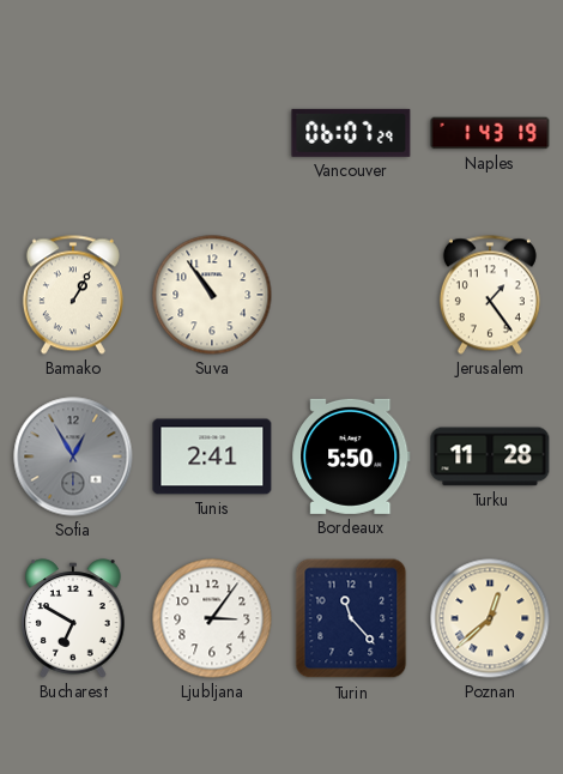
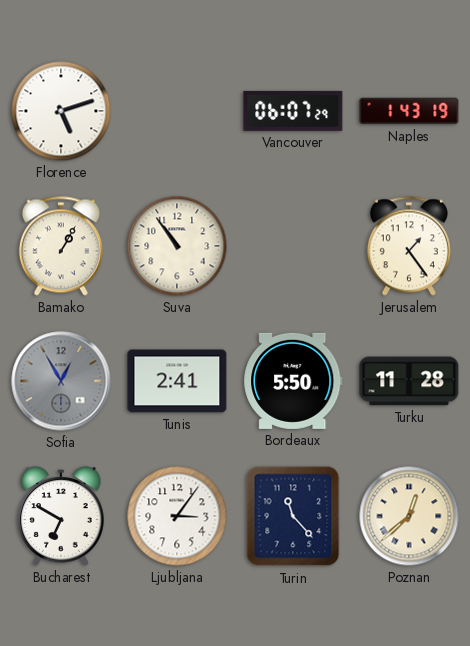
Florence: none -> 5:12
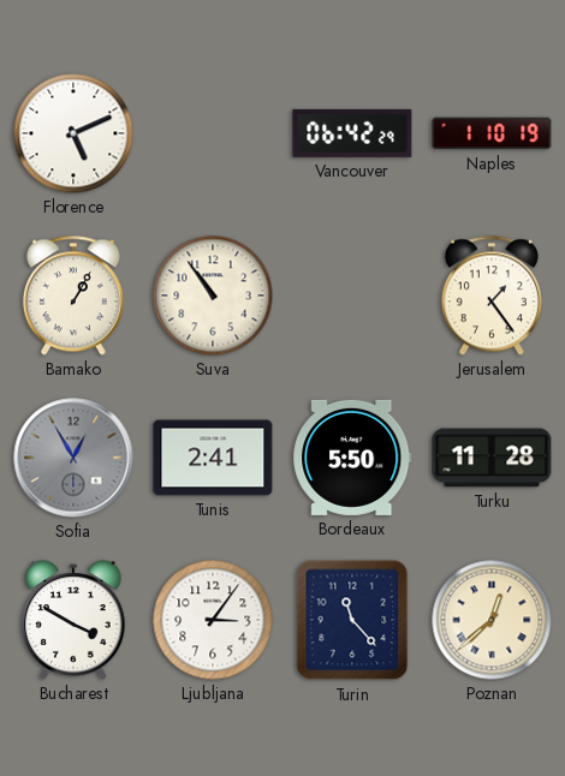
Florence: 5:12 -> 5:11
Vancouver: 06:07 -> 06:42
Naples: 1:43 -> 1:10
Bucharest: 6:50 -> 3:50
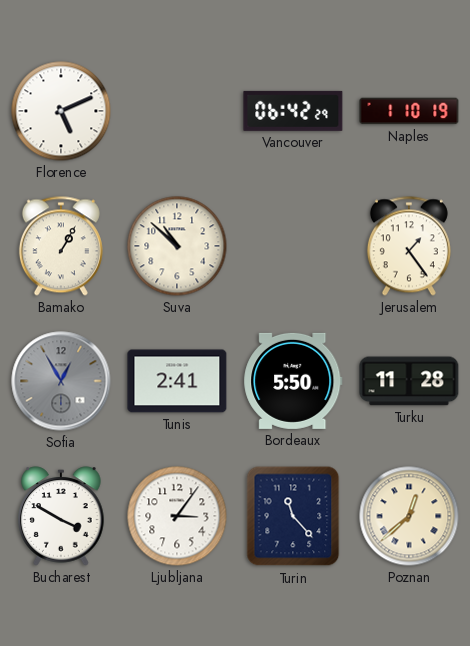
Suva: 10:54 -> 10:52
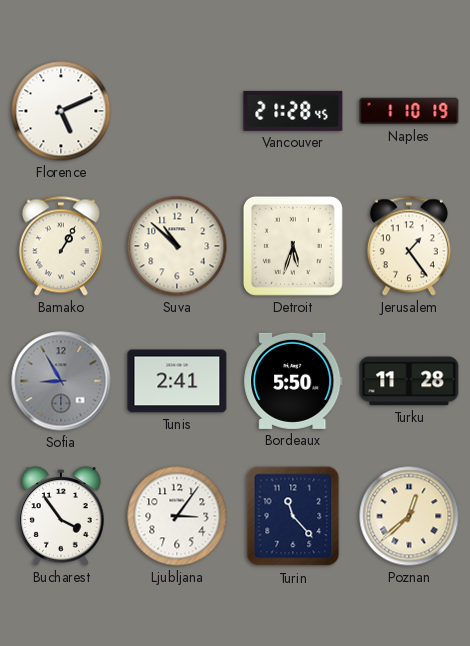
Vancouver: 06:42 -> 21:28
Detroit: none -> 5:33
Sofia: 12:55 -> 8:55
Bucharest: 3:50 -> 3:54
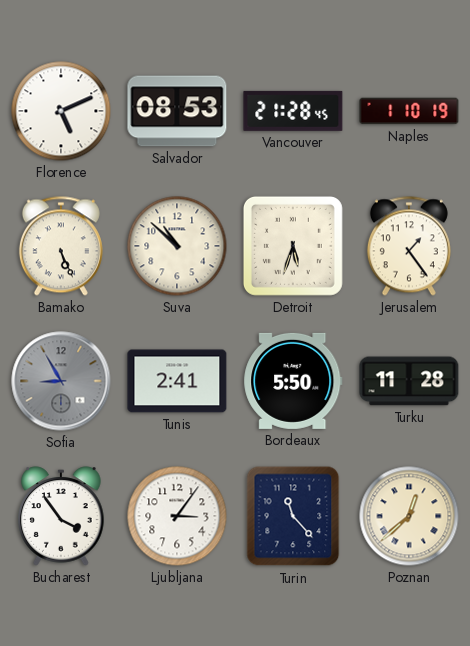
Salvador: none -> 08:53
Bamako: 1:05 -> 5:26
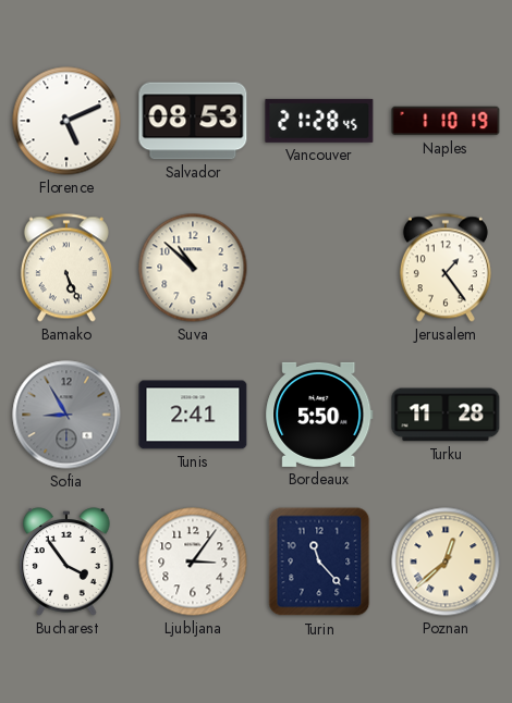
Detroit: 5:33 -> none
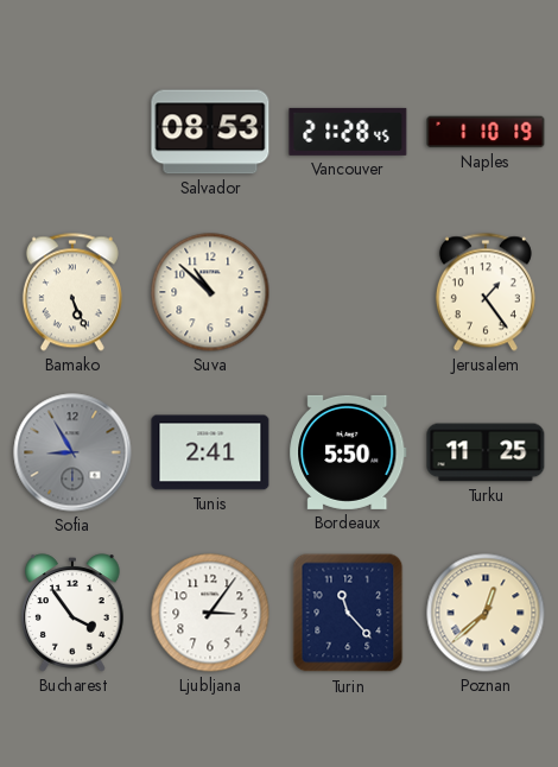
Florence: 5:11 -> none
Turku: 11:28 -> 11:25
